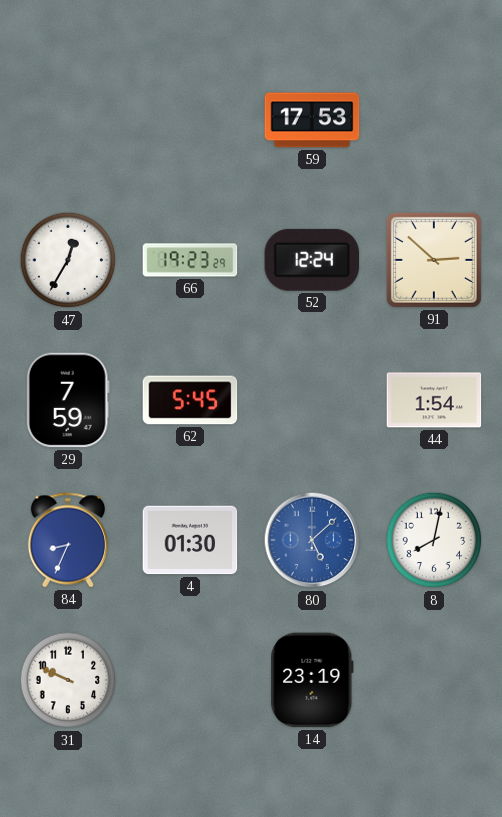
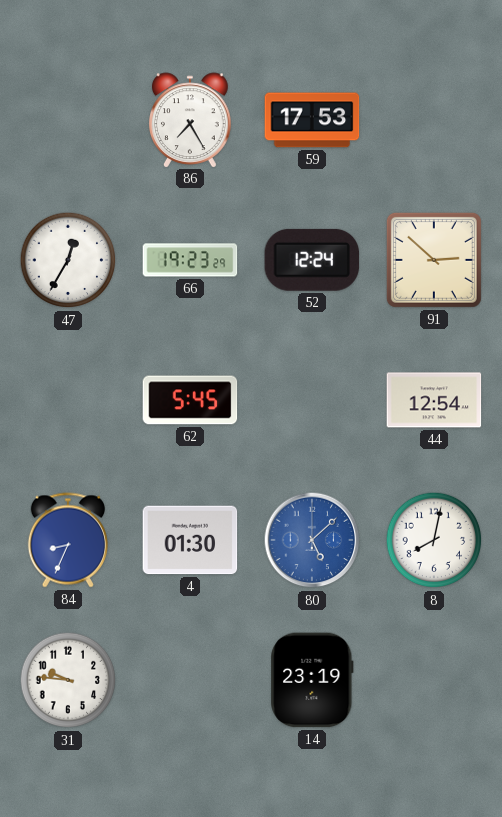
86: none -> 7:25
29: 7:59 -> none
44: 1:54 -> 12:54
31: 9:49 -> 9:46
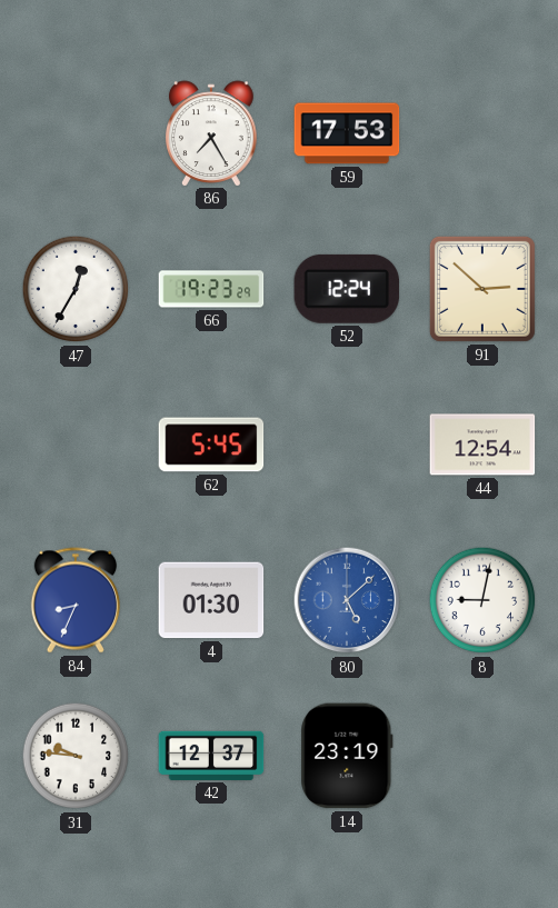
8: 8:02 -> 9:02
42: none -> 12:37
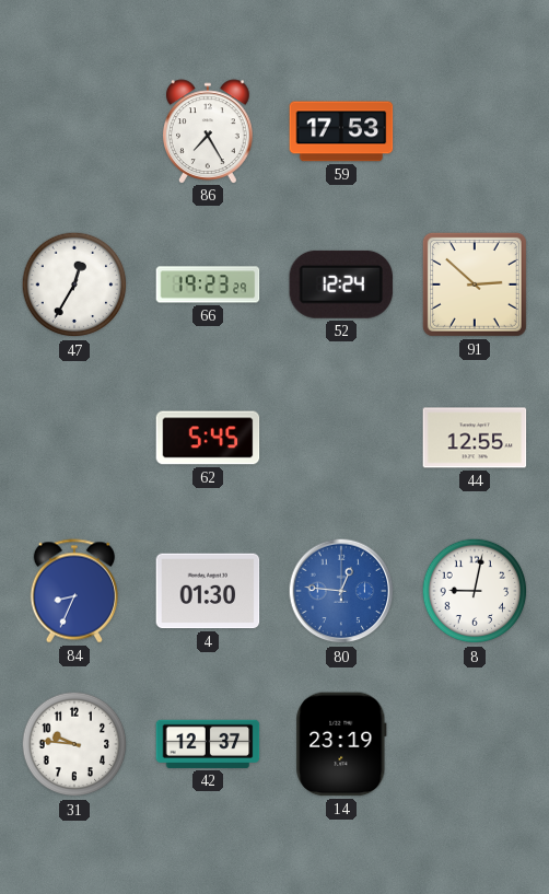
44: 12:54 -> 12:55
80: 5:08 -> 12:46
